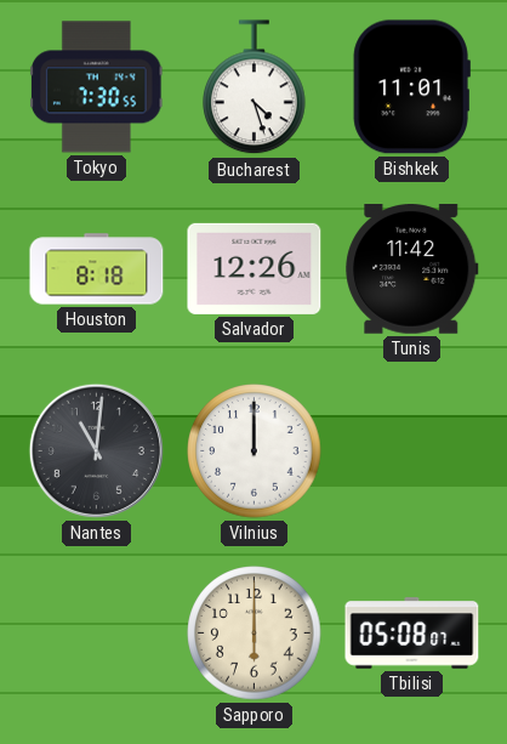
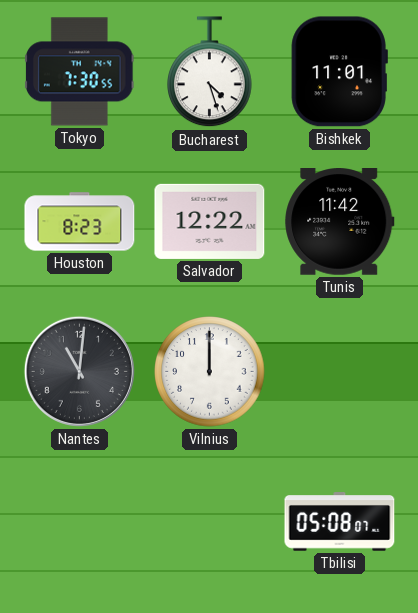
Houston: 8:18 -> 8:23
Salvador: 12:26 -> 12:22
Sapporo: 6:00 -> none
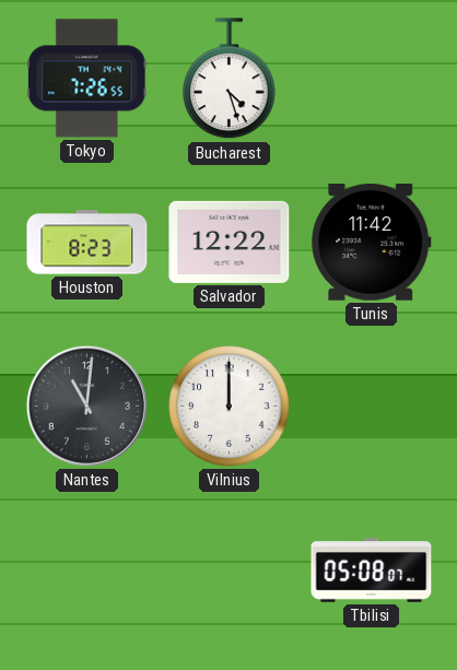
Tokyo: 7:30 -> 7:26
Bishkek: 11:01 -> none
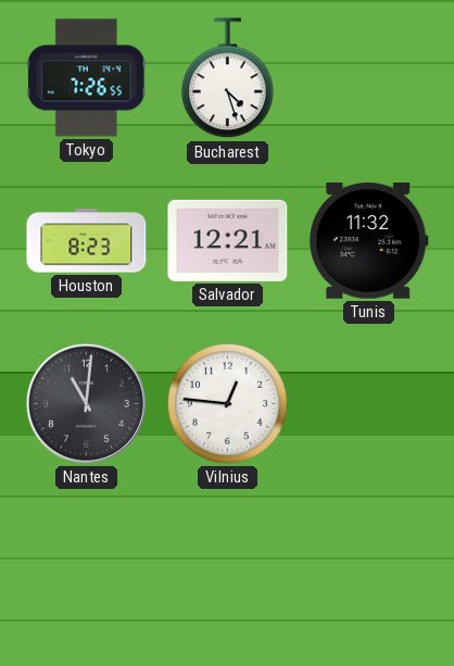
Salvador: 12:22 -> 12:21
Tunis: 11:42 -> 11:32
Vilnius: 12:00 -> 12:46
Tbilisi: 05:08 -> none
